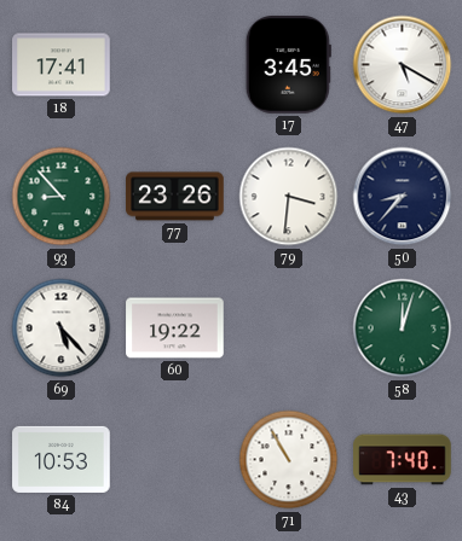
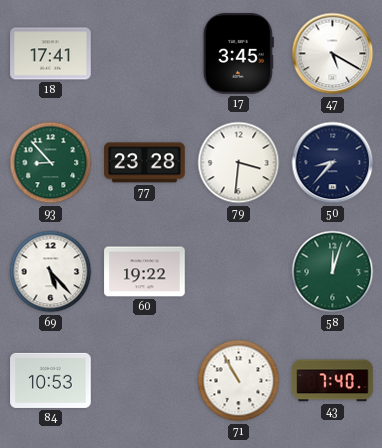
77: 23:26 -> 23:28
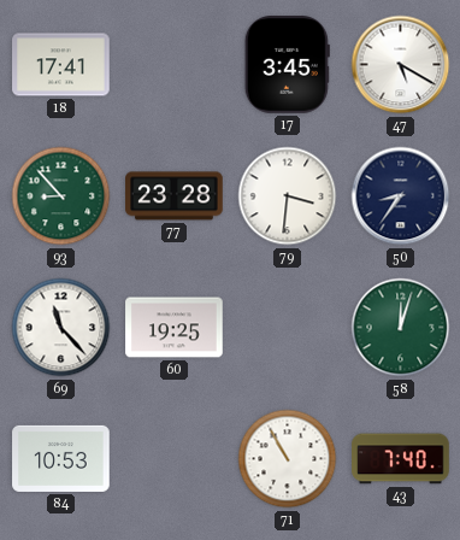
50: 8:37 -> 8:36
69: 5:23 -> 11:23
60: 19:22 -> 19:25
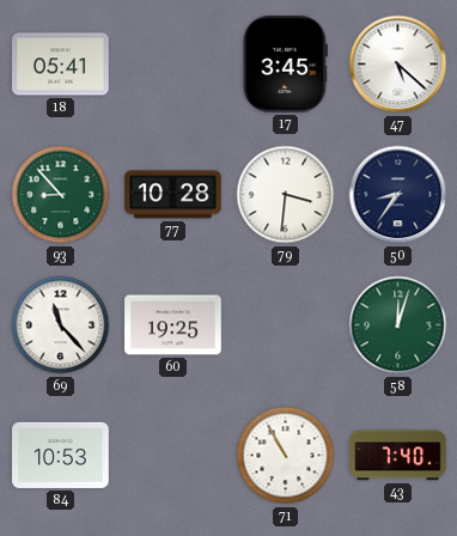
18: 17:41 -> 05:41
47: 5:20 -> 5:22
77: 23:28 -> 10:28
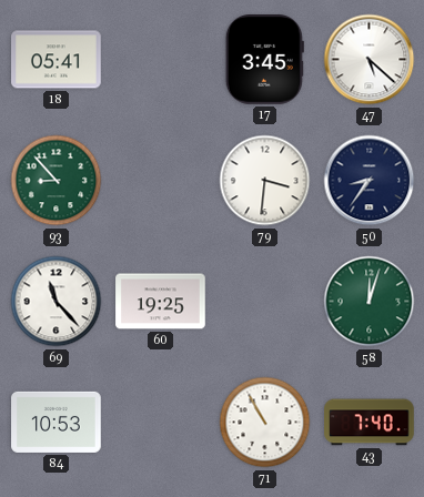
77: 10:28 -> none
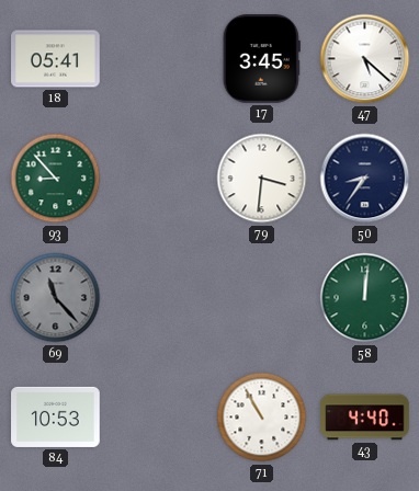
69 dial: white -> grey
60: 19:25 -> none
58: 12:03 -> 12:01
43: 7:40 -> 4:40
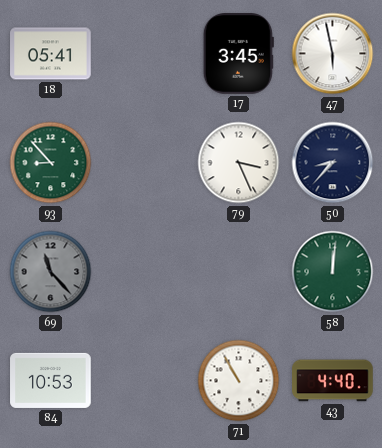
47: 5:22 -> 5:58
79: 3:31 -> 3:26
50: 8:36 -> 8:37
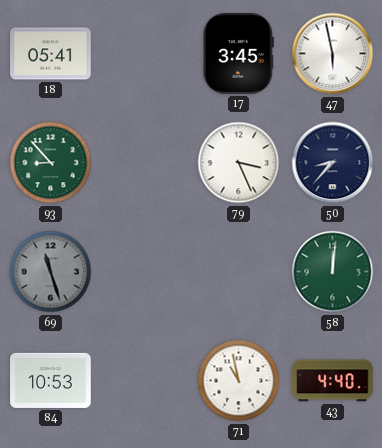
69: 11:23 -> 11:27
71: 10:55 -> 10:58
